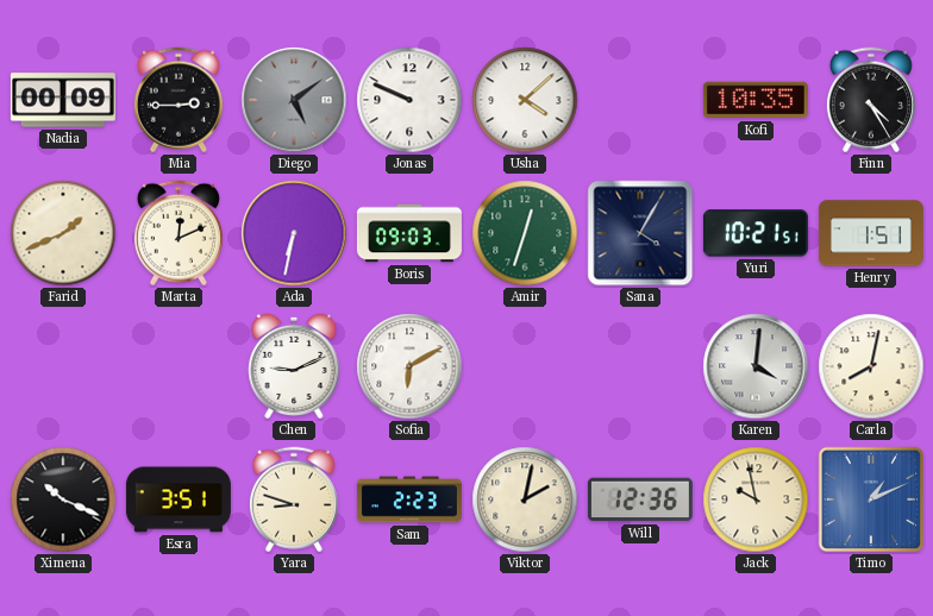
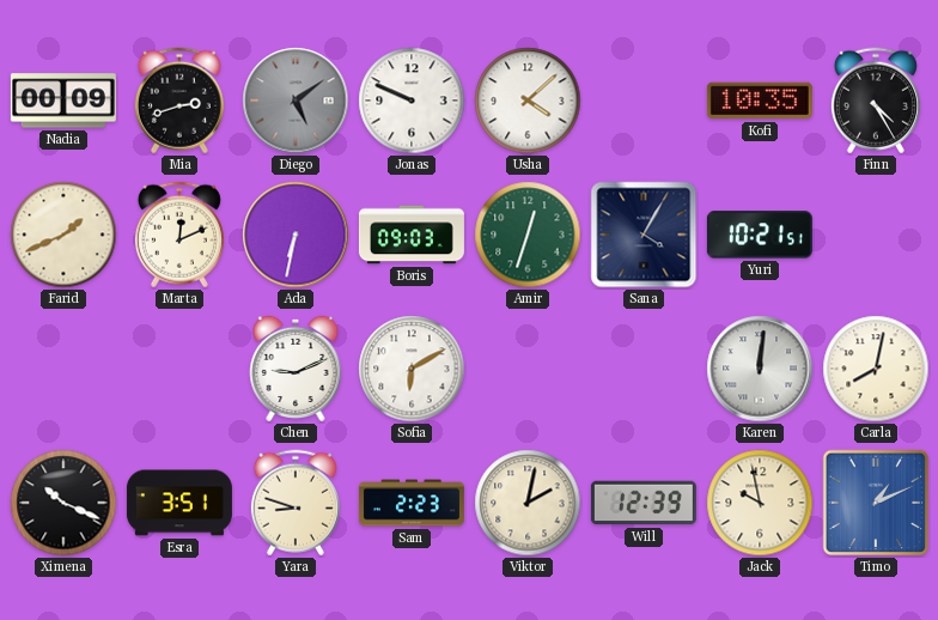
Mia: 2:45 -> 2:42
Henry: 1:51 -> none
Karen: 4:01 -> 12:01
Will: 12:36 -> 12:39
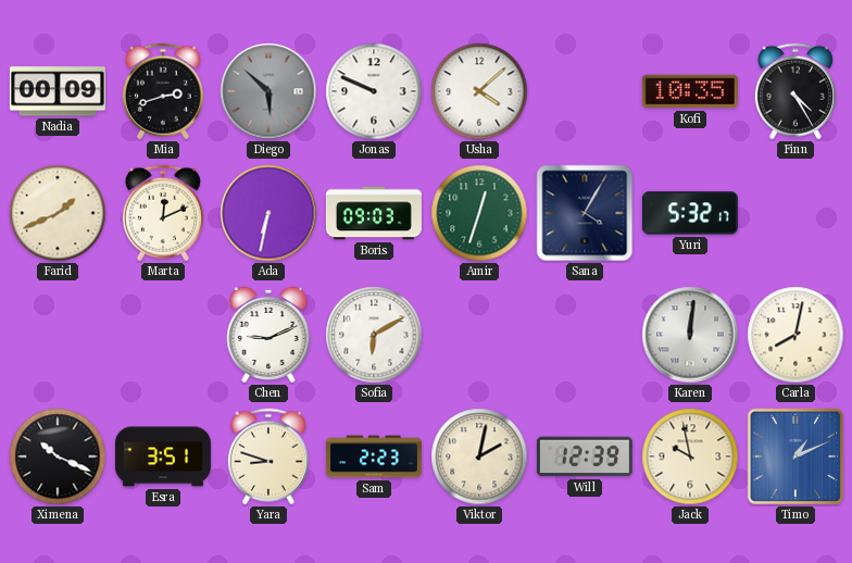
Diego: 5:09 -> 5:52
Yuri: 10:21 -> 5:32
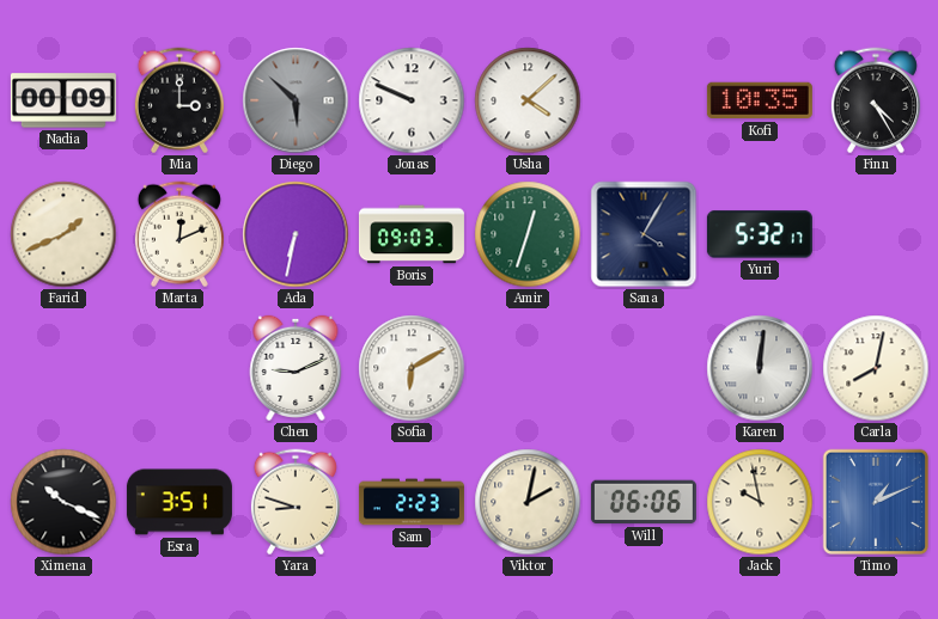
Mia: 2:42 -> 3:00
Will: 12:39 -> 06:06
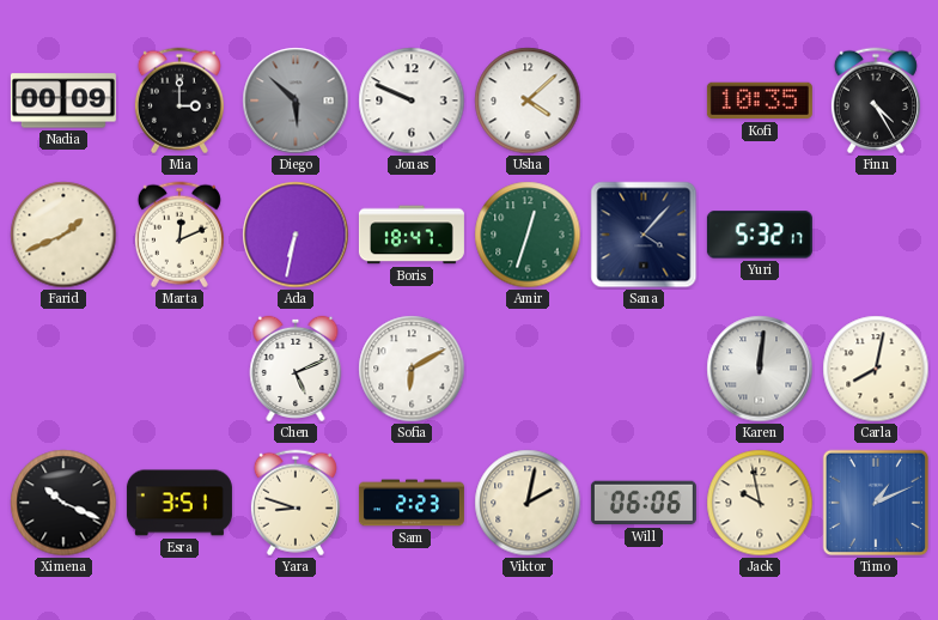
Boris: 09:03 -> 18:47
Sana: 4:05 -> 4:07
Chen: 9:11 -> 5:11
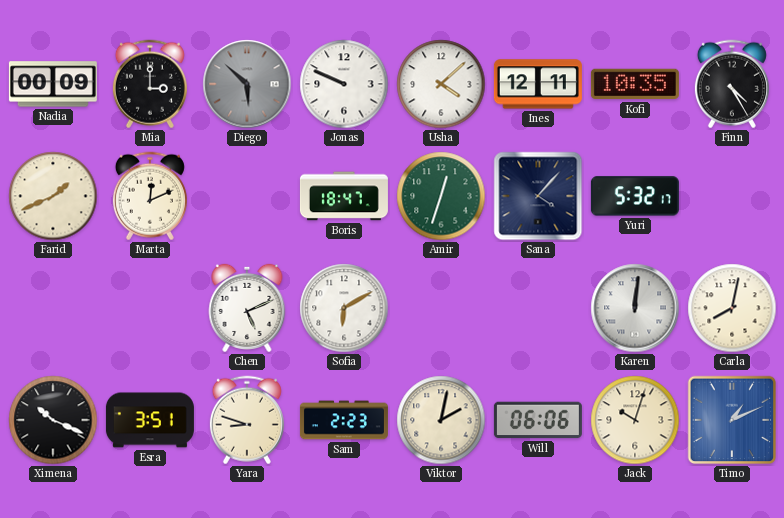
Ines: none -> 12:11
Ada: 6:32 -> none
Jack: 9:58 -> 10:03
